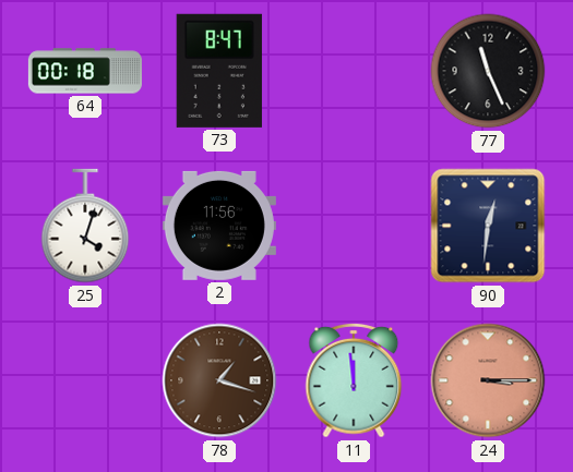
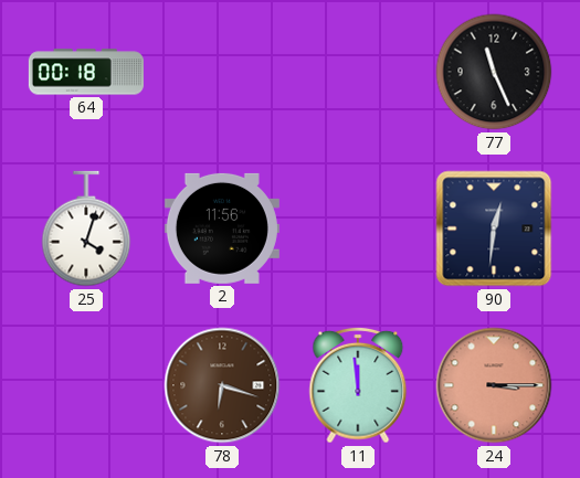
73: 8:47 -> none
78: 1:18 -> 6:18
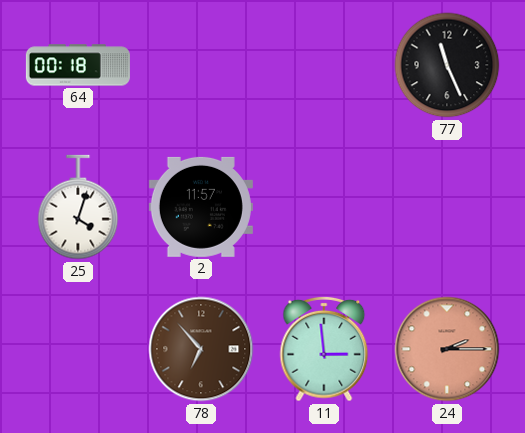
2: 11:56 -> 11:57
90: 12:31 -> none
78: 6:18 -> 6:53
11: 11:59 -> 2:59
24: 3:15 -> 2:15
